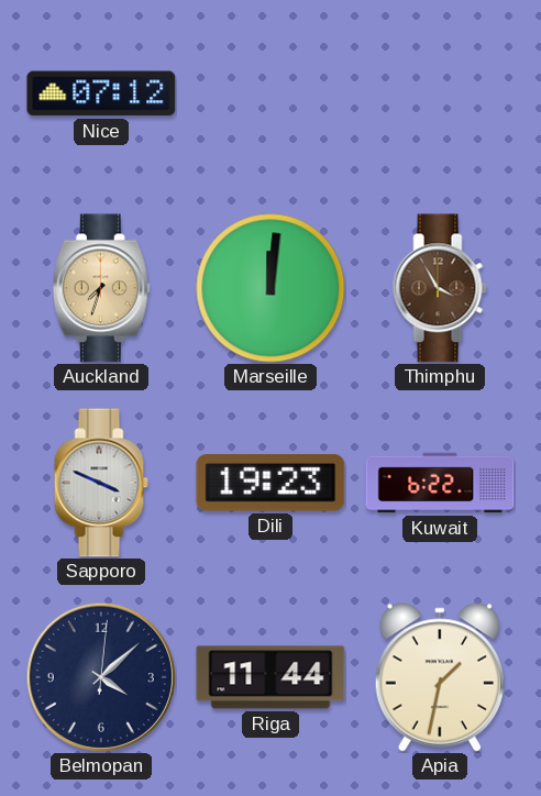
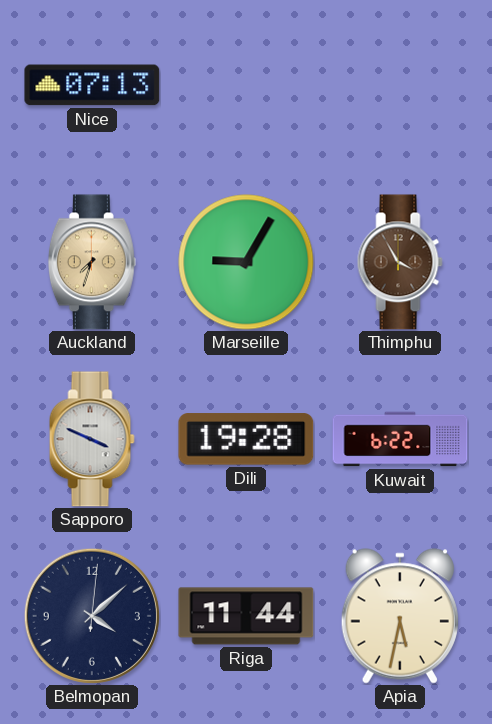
Nice: 07:12 -> 07:13
Marseille: 12:01 -> 9:05
Dili: 19:23 -> 19:28
Apia: 1:32 -> 5:32
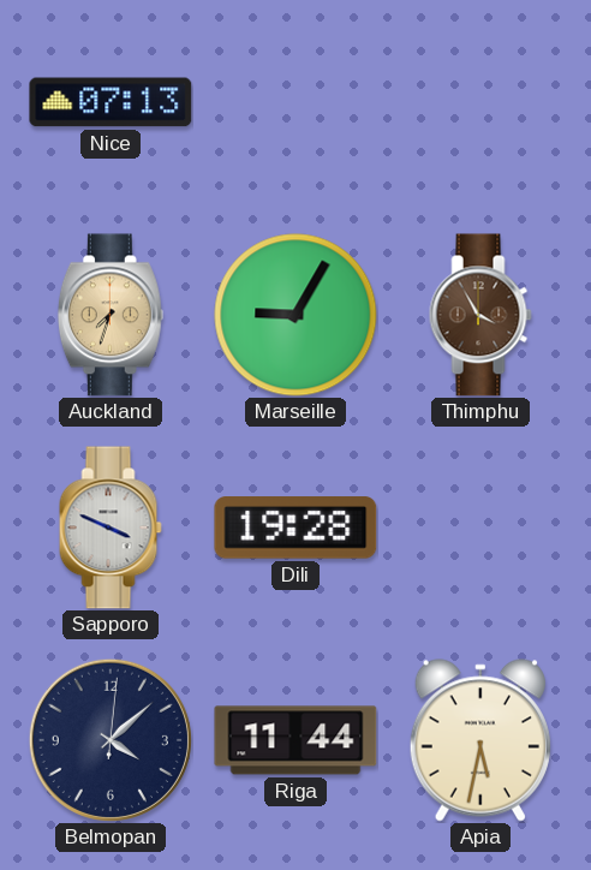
Kuwait: 6:22 -> none
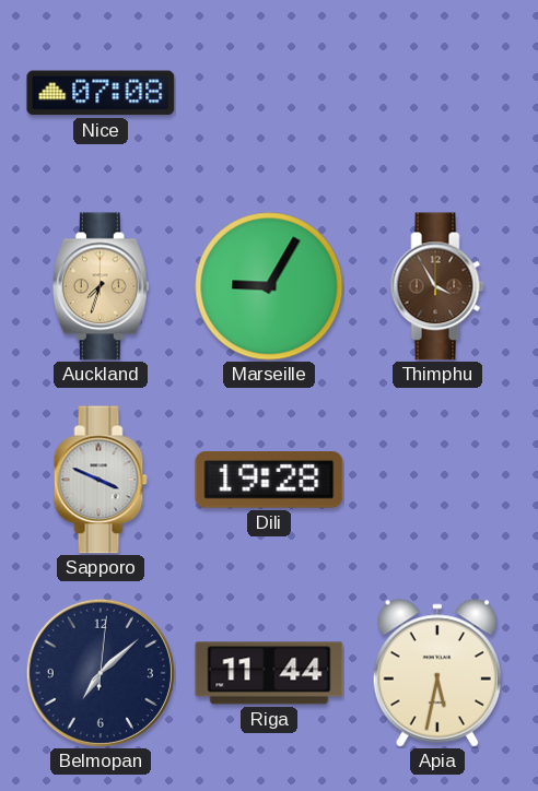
Nice: 07:13 -> 07:08
Belmopan: 4:08 -> 7:08
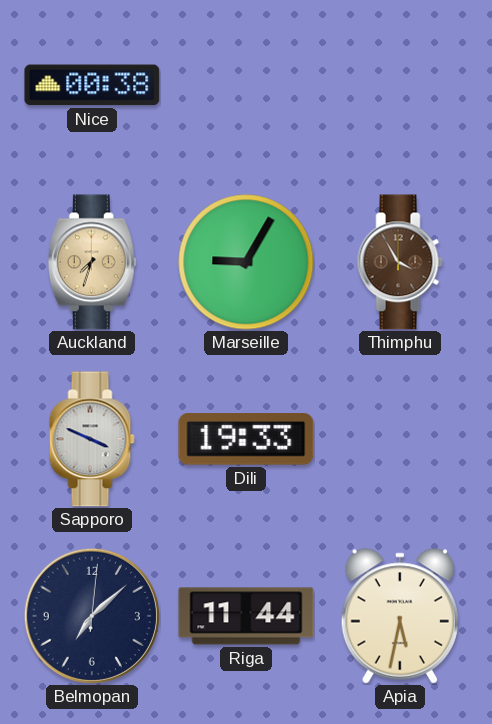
Nice: 07:08 -> 00:38
Dili: 19:28 -> 19:33
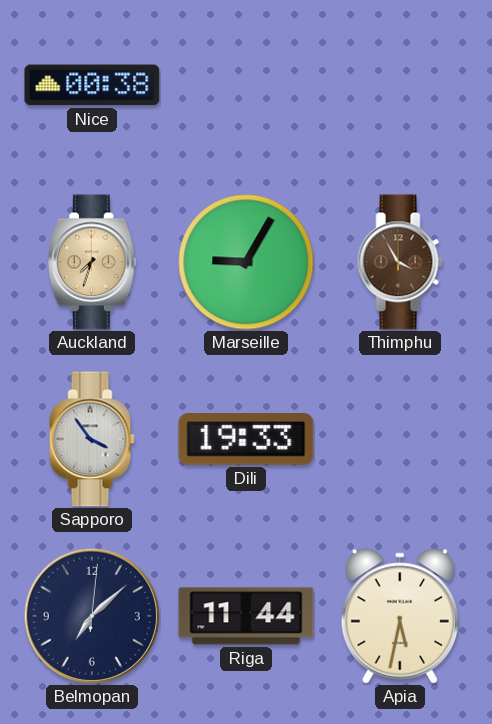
Sapporo: 3:49 -> 3:54
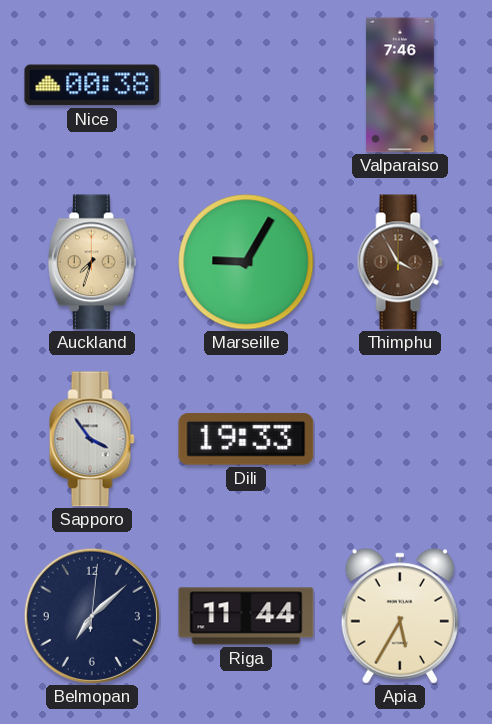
Valparaiso: none -> 7:46
Apia: 5:32 -> 5:35
